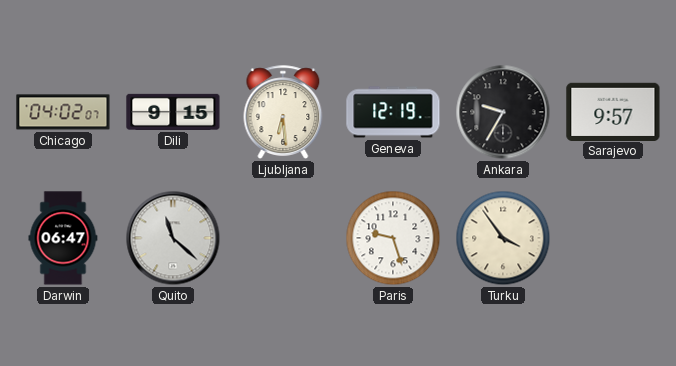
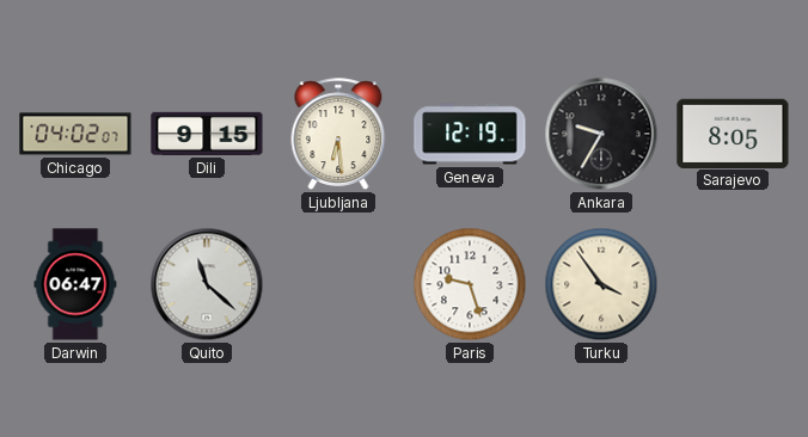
Sarajevo: 9:57 -> 8:05
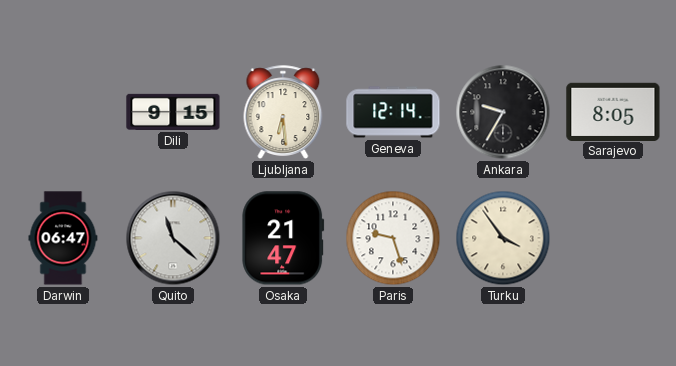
Chicago: 04:02 -> none
Geneva: 12:19 -> 12:14
Osaka: none -> 21:47
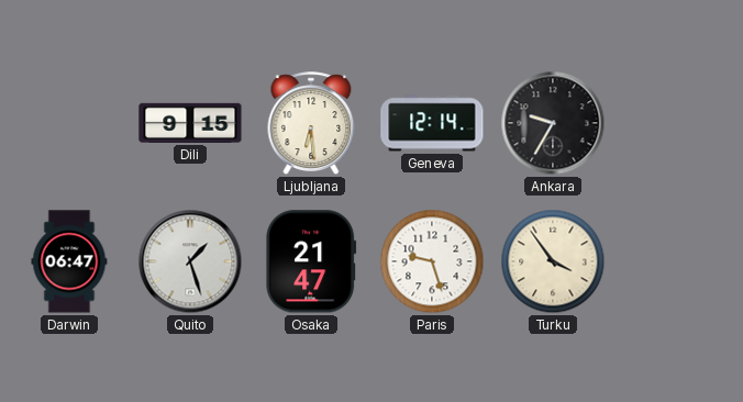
Sarajevo: 8:05 -> none
Quito: 11:22 -> 1:27
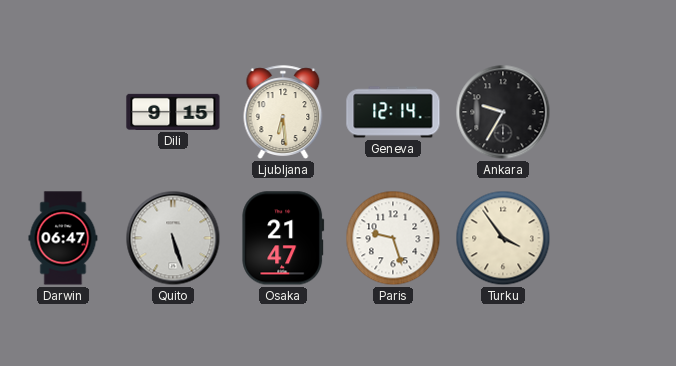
Quito: 1:27 -> 5:27
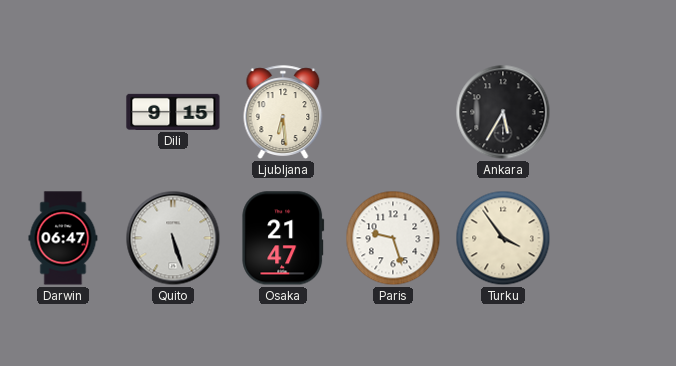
Geneva: 12:14 -> none
Ankara: 9:35 -> 5:35
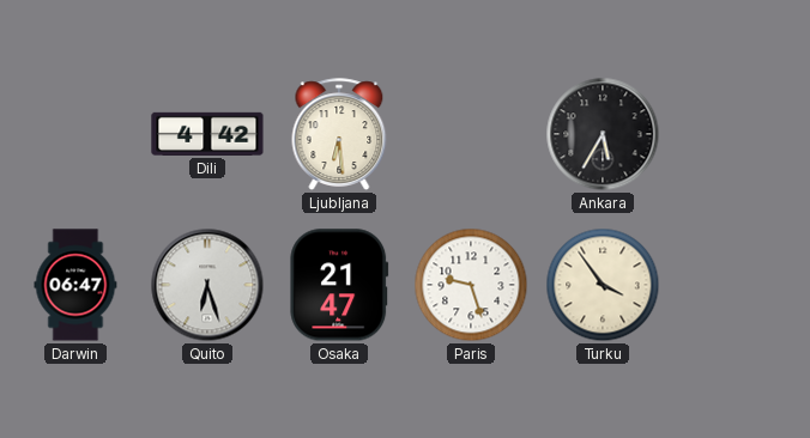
Dili: 9:15 -> 4:42
Quito: 5:27 -> 6:27
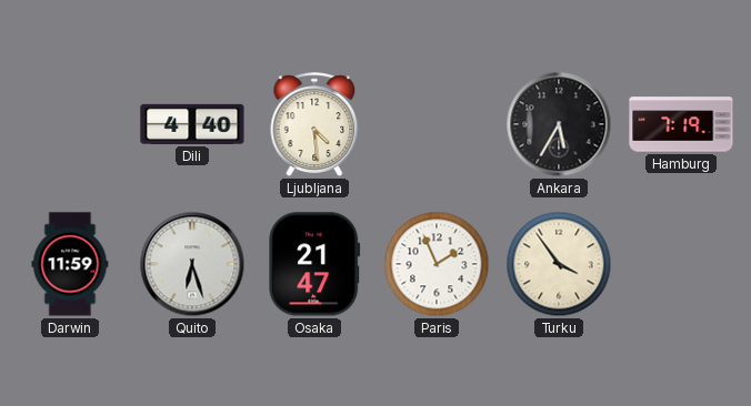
Dili: 4:42 -> 4:40
Ljubljana: 6:29 -> 4:29
Hamburg: none -> 7:19
Darwin: 06:47 -> 11:59
Paris: 9:27 -> 1:56
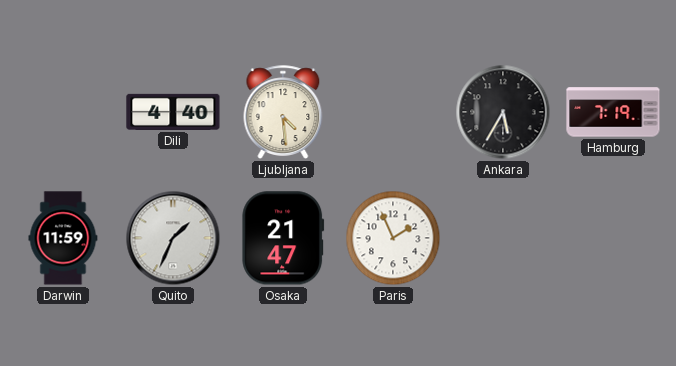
Quito: 6:27 -> 1:34
Turku: 3:54 -> none
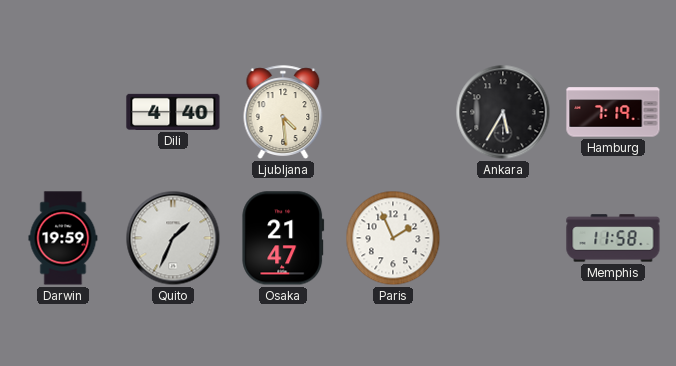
Darwin: 11:59 -> 19:59
Memphis: none -> 11:58
